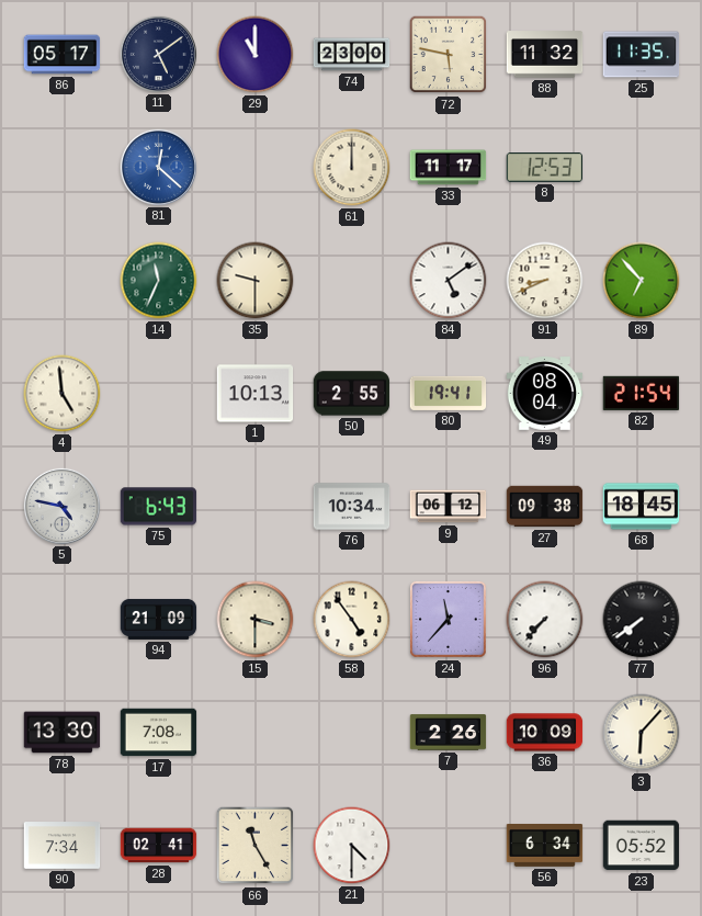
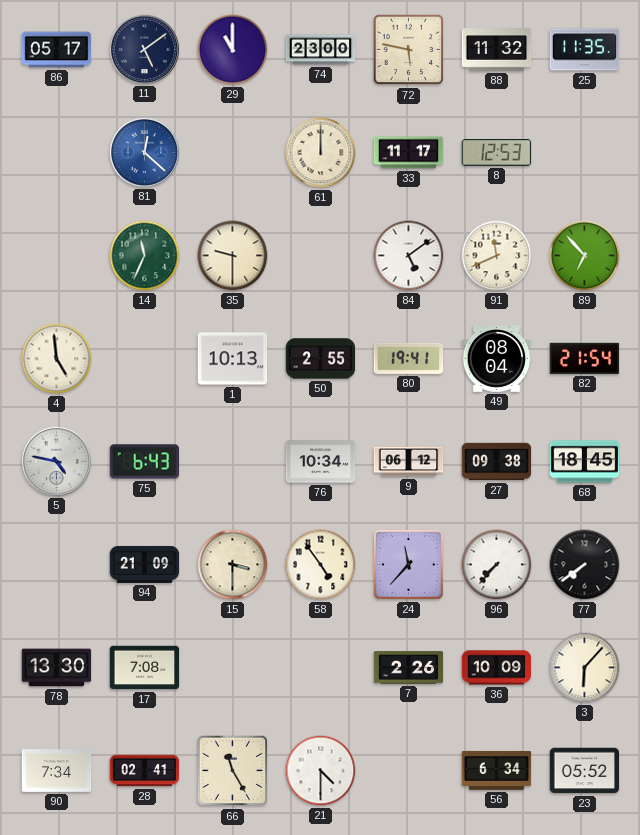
91: 8:41 -> 11:41
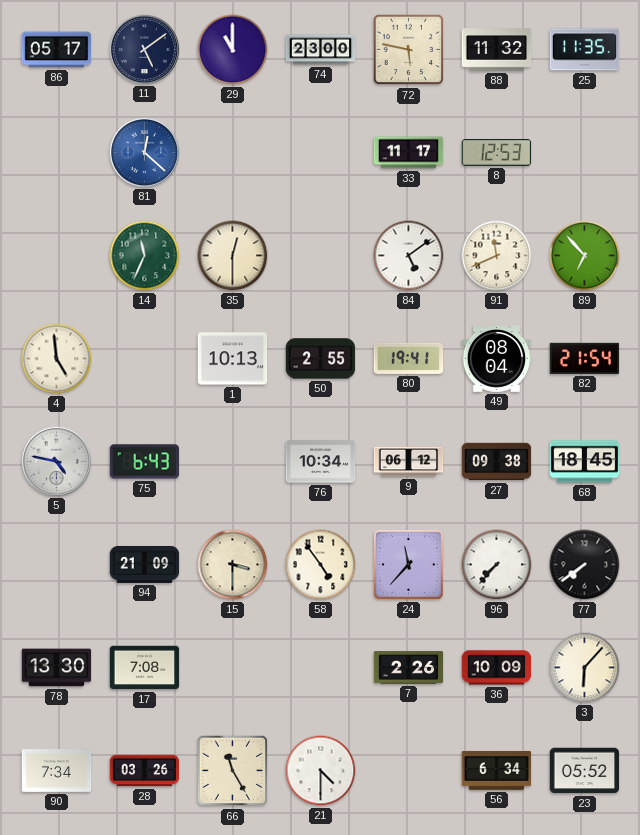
61: 12:00 -> none
35: 9:30 -> 12:30
28: 02:41 -> 03:26
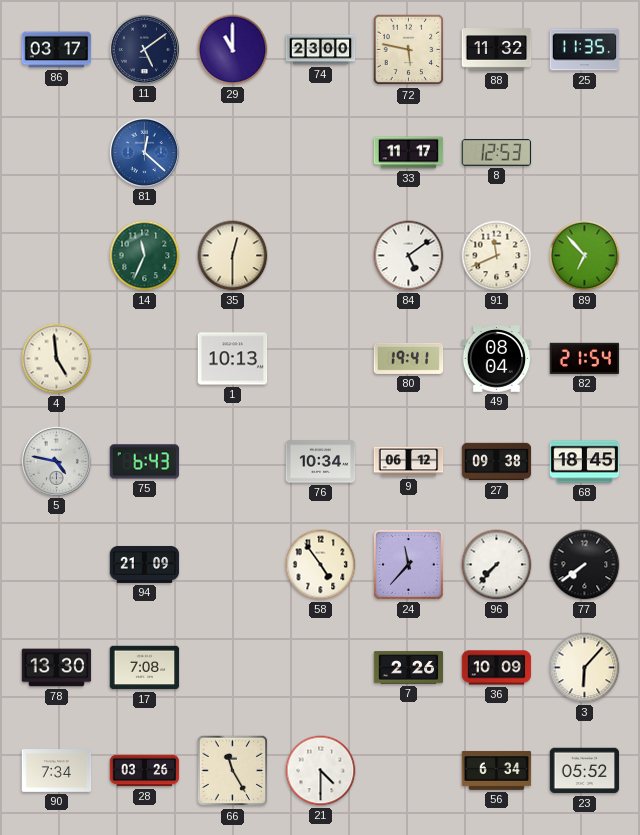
86: 05:17 -> 03:17
50: 2:55 -> none
15: 3:30 -> none
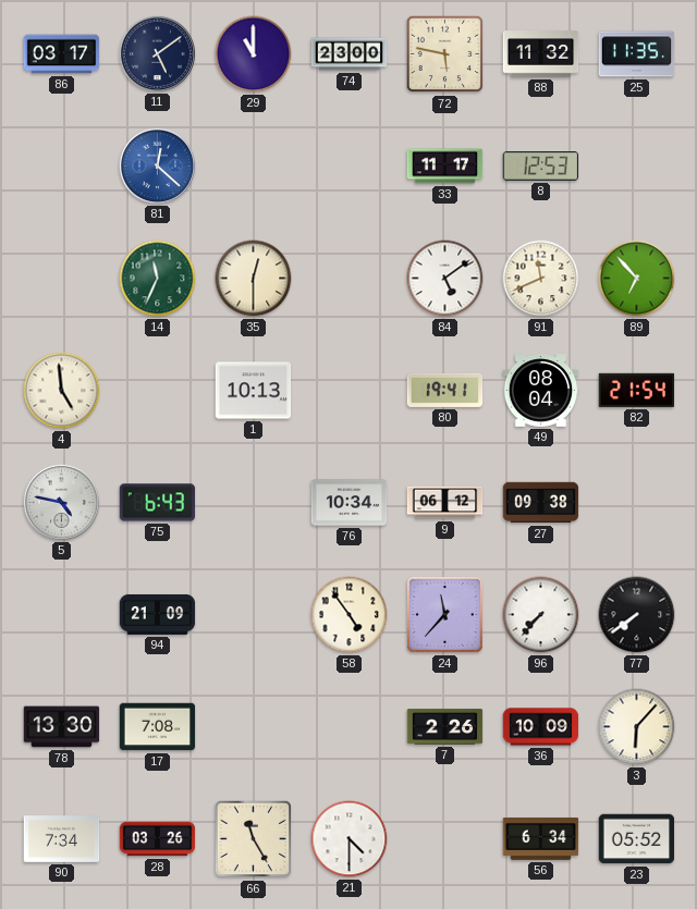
68: 18:45 -> none
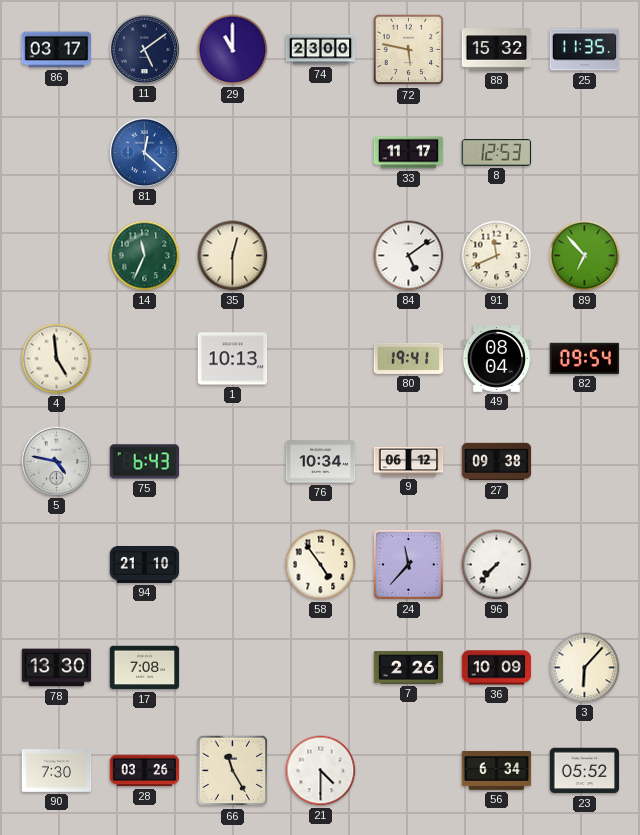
88: 11:32 -> 15:32
82: 21:54 -> 09:54
94: 21:09 -> 21:10
77: 7:39 -> none
90: 7:34 -> 7:30
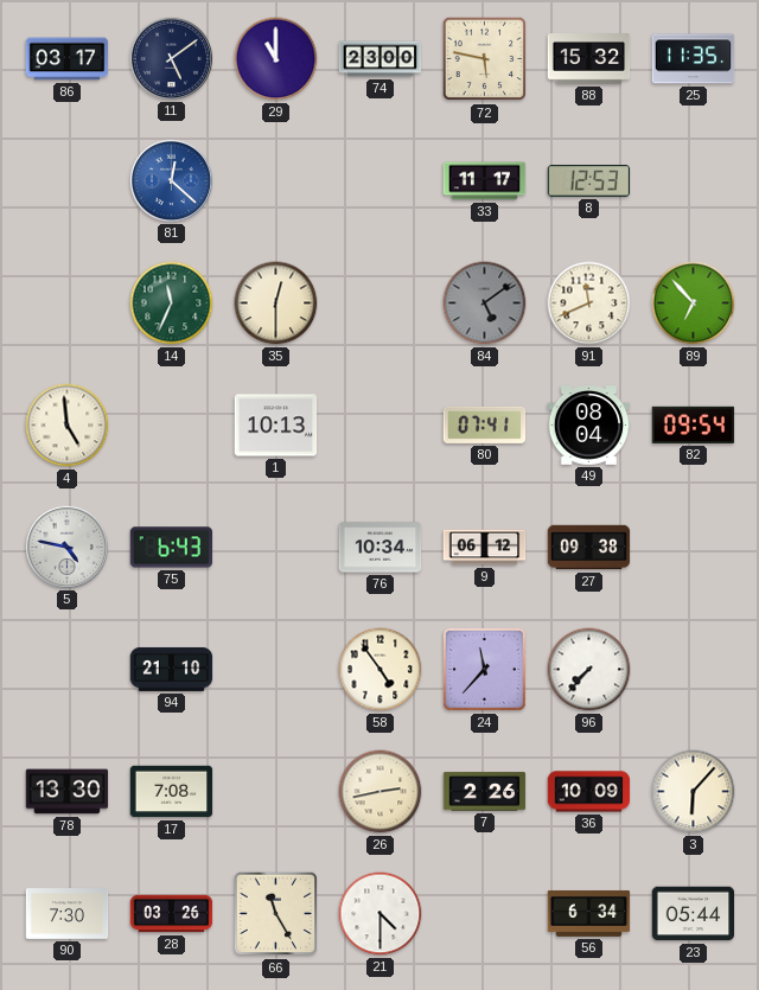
84 dial: white -> grey
80: 19:41 -> 07:41
26: none -> 2:43
23: 05:52 -> 05:44
